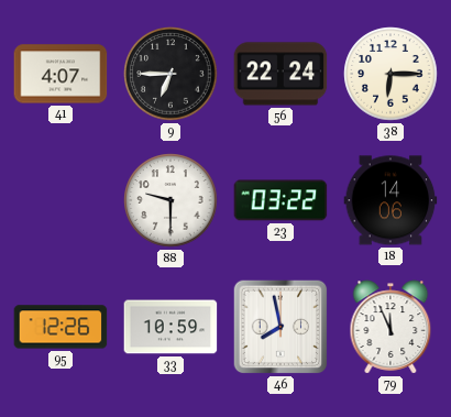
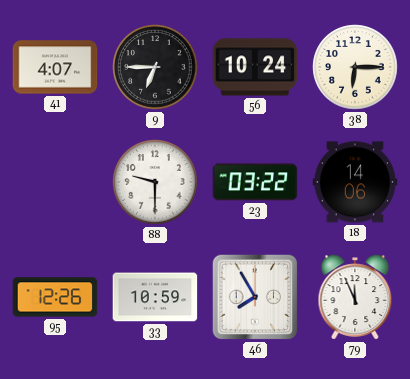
56: 22:24 -> 10:24
46: 7:58 -> 7:55
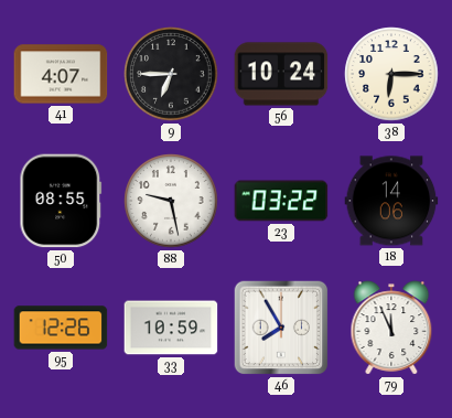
50: none -> 08:55
88: 9:30 -> 9:28
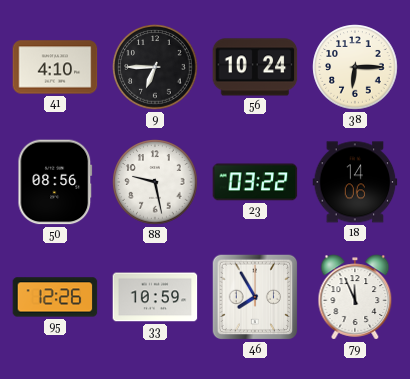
41: 4:07 -> 4:10
50: 08:55 -> 08:56
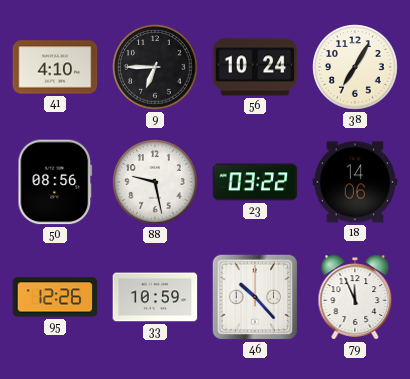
38: 6:15 -> 7:05
46: 7:55 -> 10:23
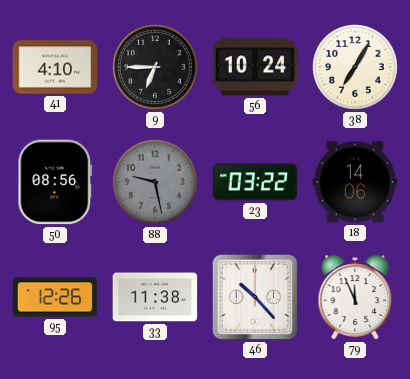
88 dial: white -> grey
33: 10:59 -> 11:38
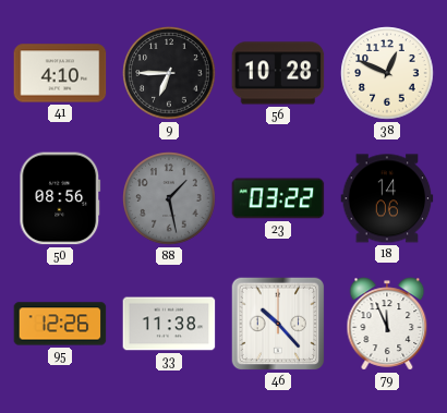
56: 10:24 -> 10:28
38: 7:05 -> 12:49
88: 9:28 -> 1:28
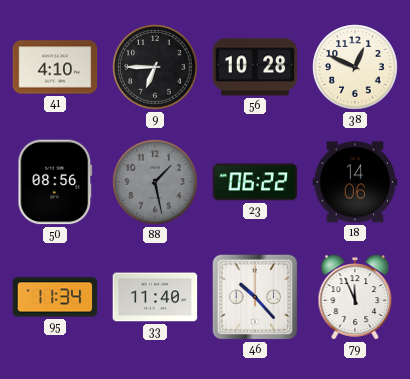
23: 03:22 -> 06:22
95: 12:26 -> 11:34
33: 11:38 -> 11:40
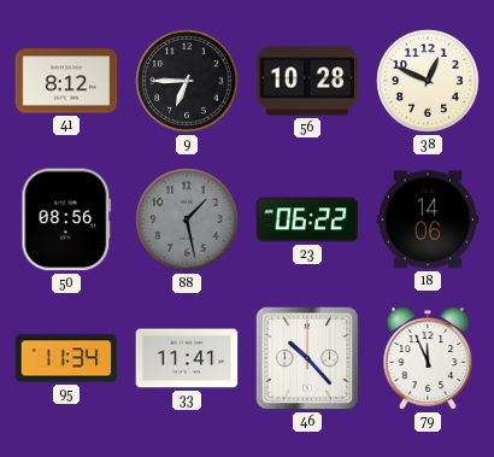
41: 4:10 -> 8:12
33: 11:40 -> 11:41
